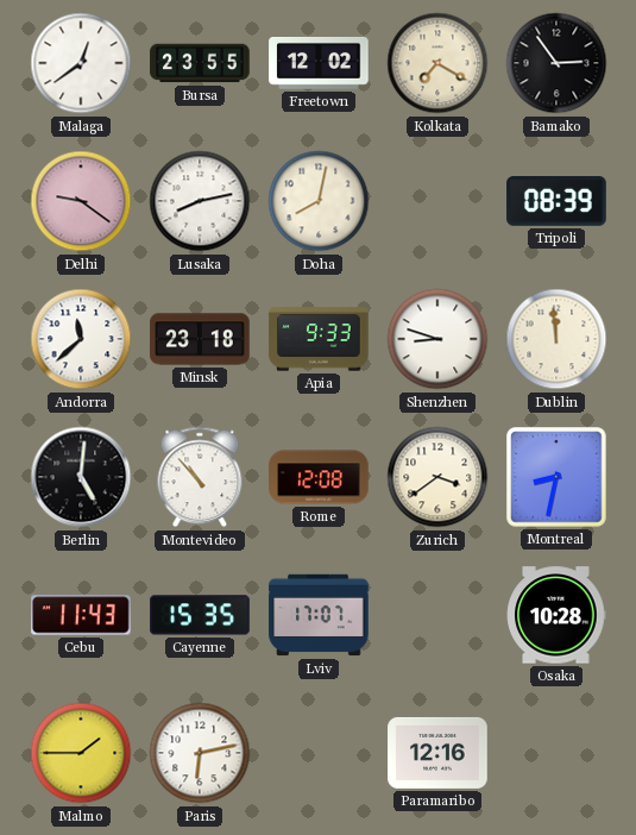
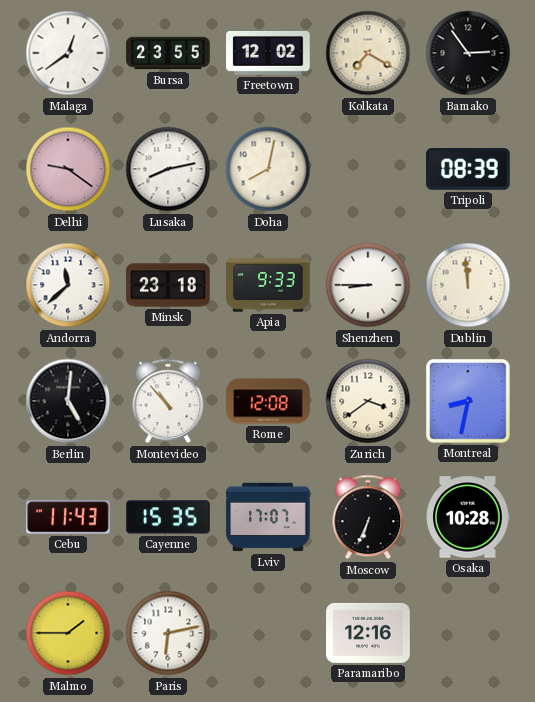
Shenzhen: 8:48 -> 8:45
Moscow: none -> 6:34
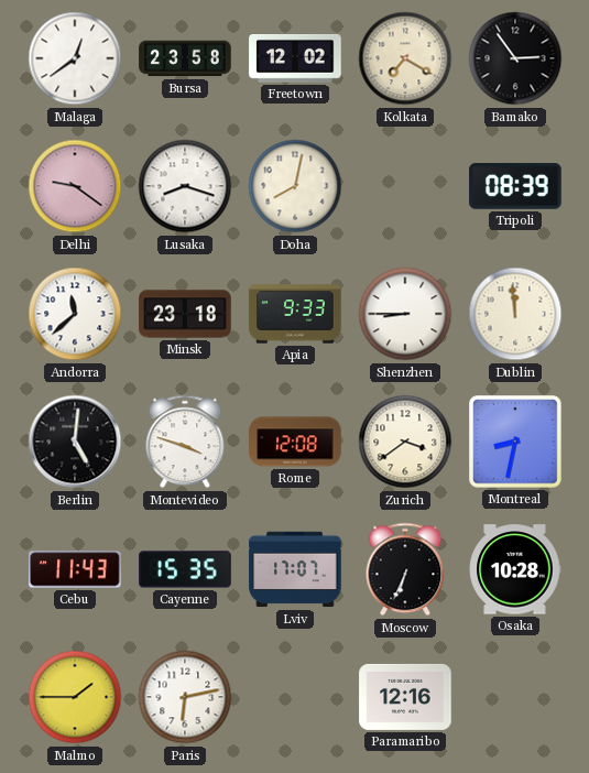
Bursa: 23:55 -> 23:58
Lusaka: 8:13 -> 8:18
Montevideo: 10:53 -> 3:48
